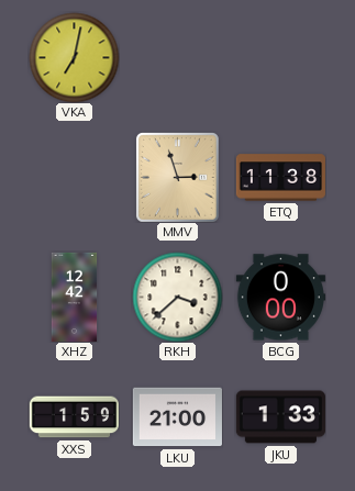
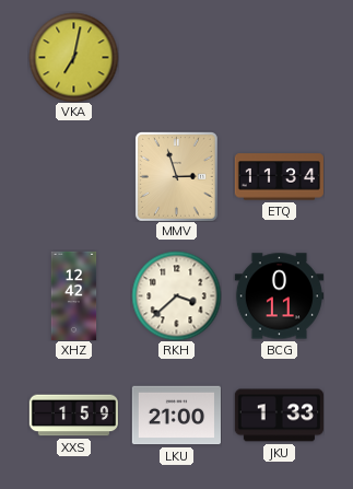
ETQ: 11:38 -> 11:34
BCG: 0:00 -> 0:11
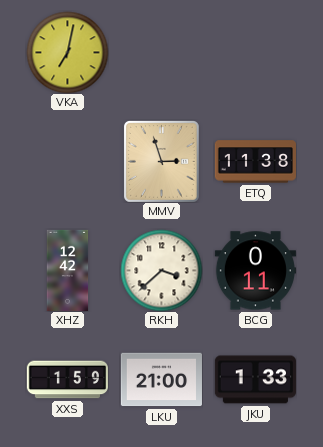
ETQ: 11:34 -> 11:38
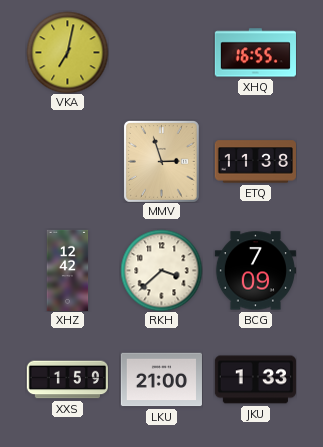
XHQ: none -> 16:55
BCG: 0:11 -> 7:09
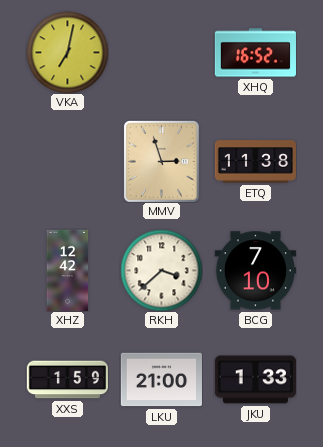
XHQ: 16:55 -> 16:52
BCG: 7:09 -> 7:10
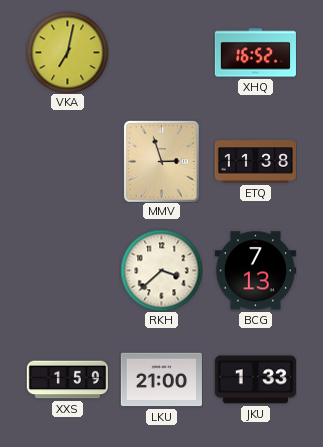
XHZ: 12:42 -> none
BCG: 7:10 -> 7:13
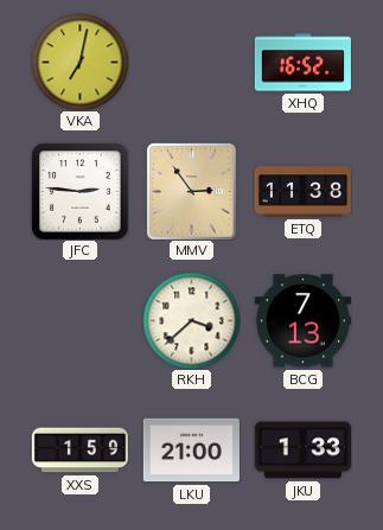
JFC: none -> 2:46
MMV: 2:57 -> 2:54
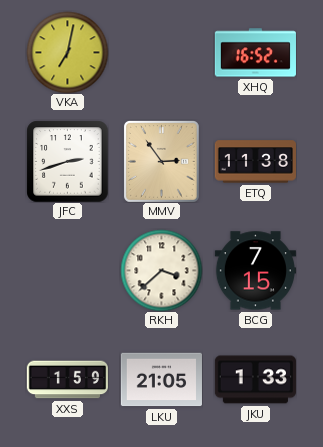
JFC: 2:46 -> 2:42
BCG: 7:13 -> 7:15
LKU: 21:00 -> 21:05
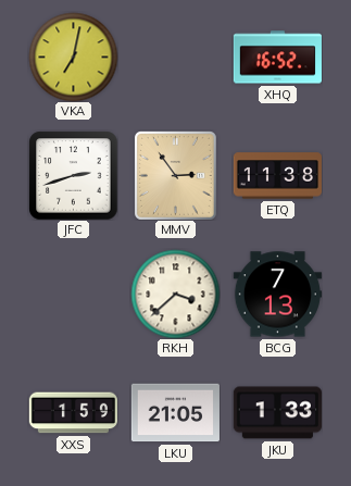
BCG: 7:15 -> 7:13
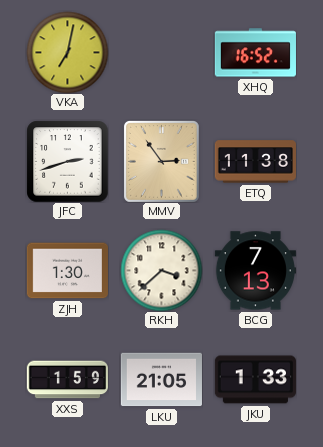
ZJH: none -> 1:30
